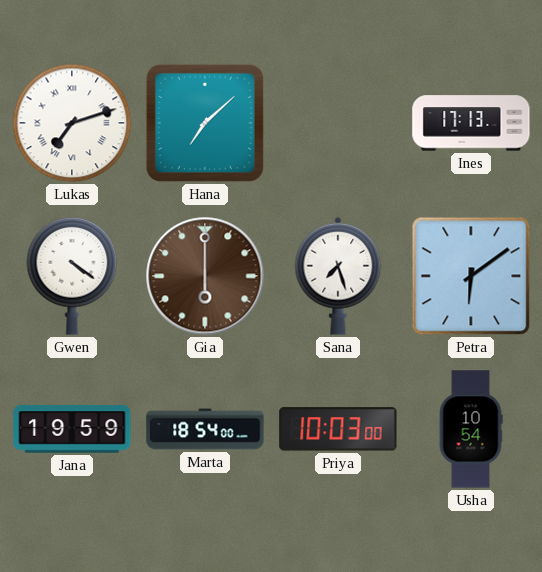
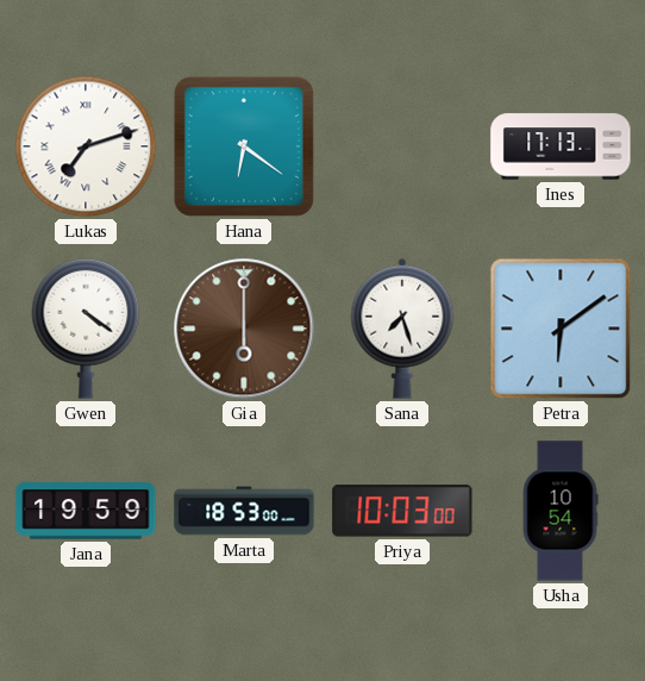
Hana: 7:08 -> 6:21
Marta: 18:54 -> 18:53
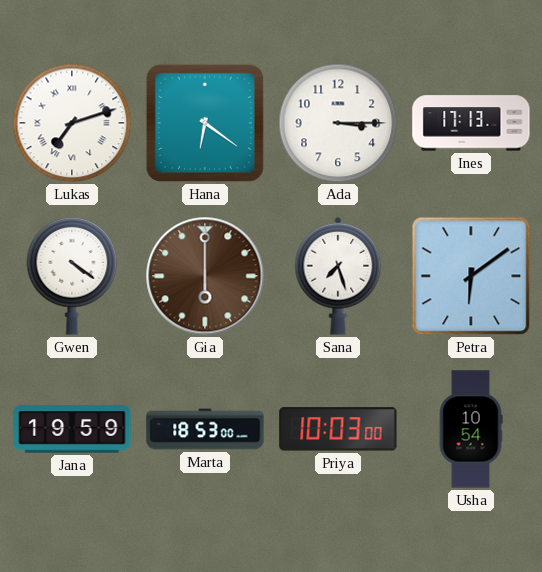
Ada: none -> 3:15
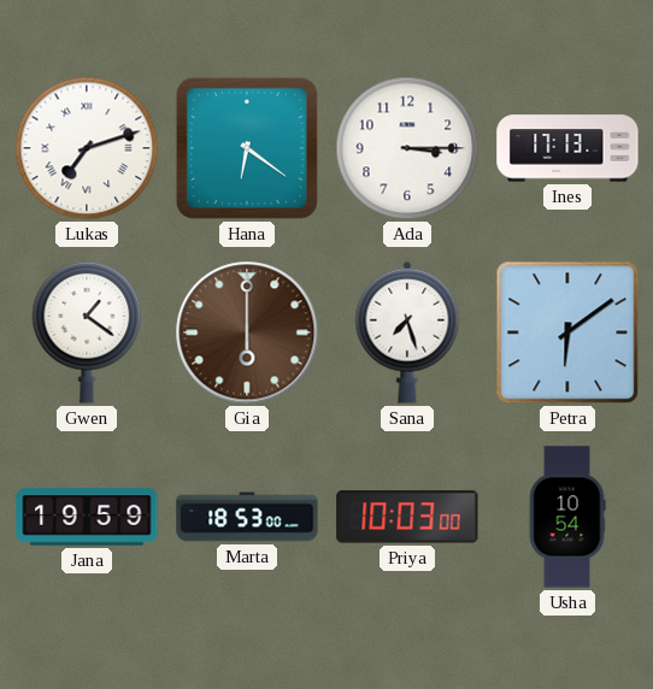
Gwen: 4:21 -> 1:21
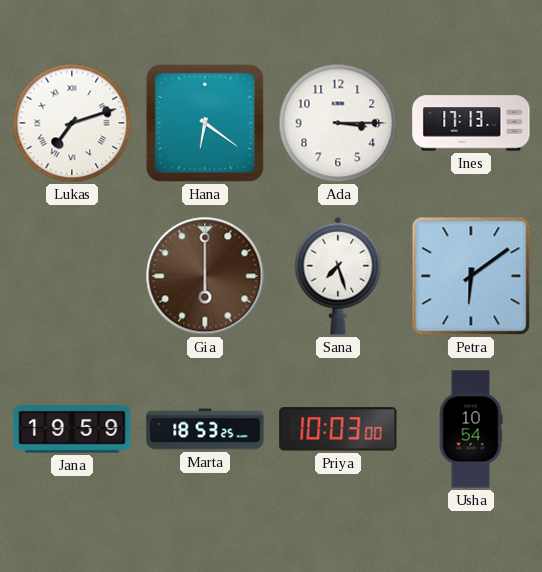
Gwen: 1:21 -> none
Marta: 18:53:00 -> 18:53:25
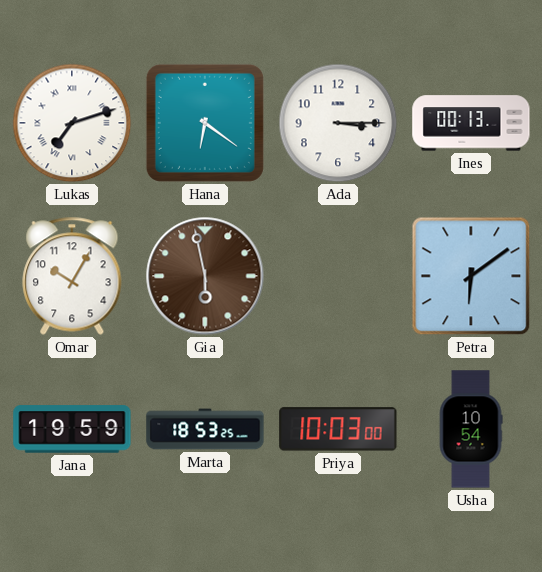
Ines: 17:13 -> 00:13
Omar: none -> 10:05
Gia: 6:00 -> 5:58
Sana: 7:27 -> none
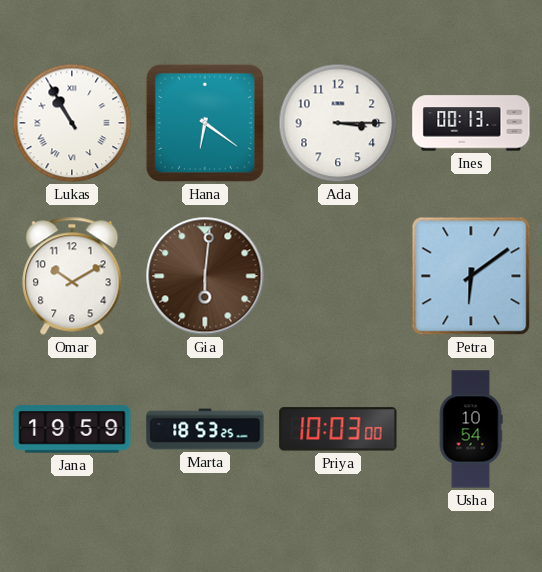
Lukas: 7:12 -> 10:55
Omar: 10:05 -> 10:10
Gia: 5:58 -> 6:01
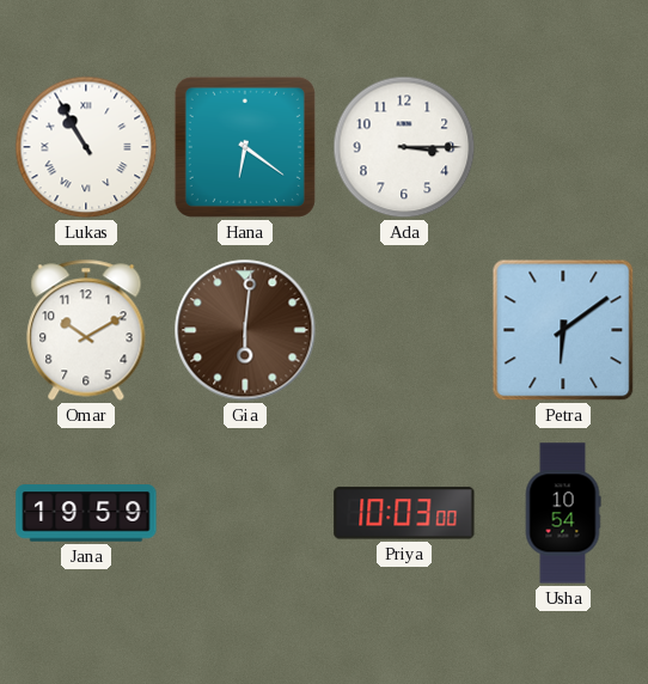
Ines: 00:13 -> none
Marta: 18:53 -> none
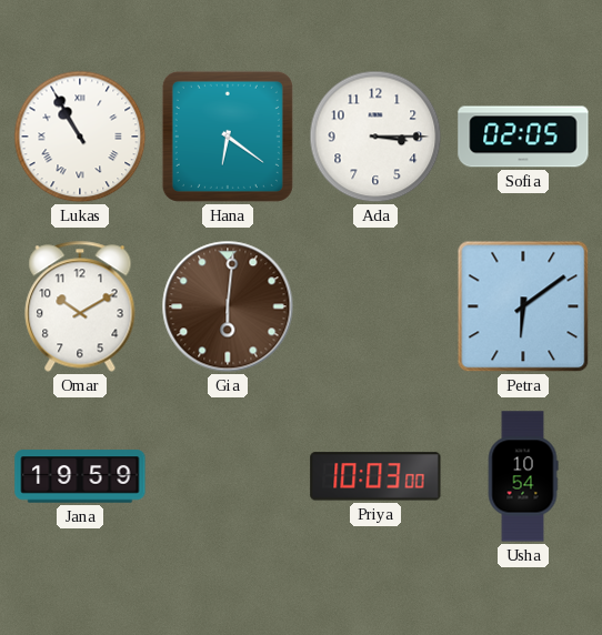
Sofia: none -> 02:05
